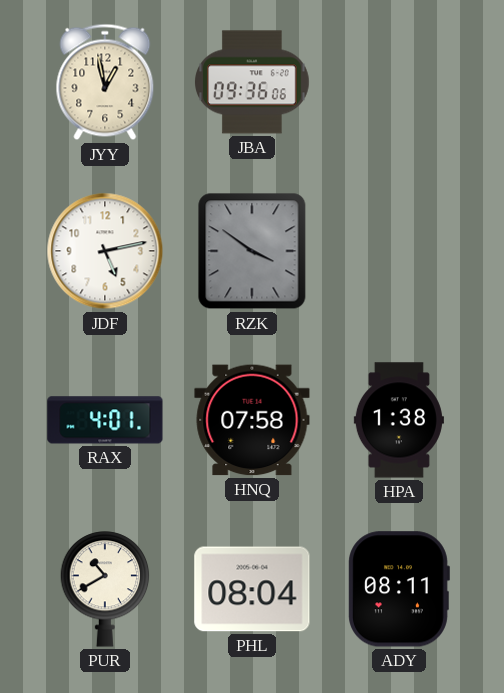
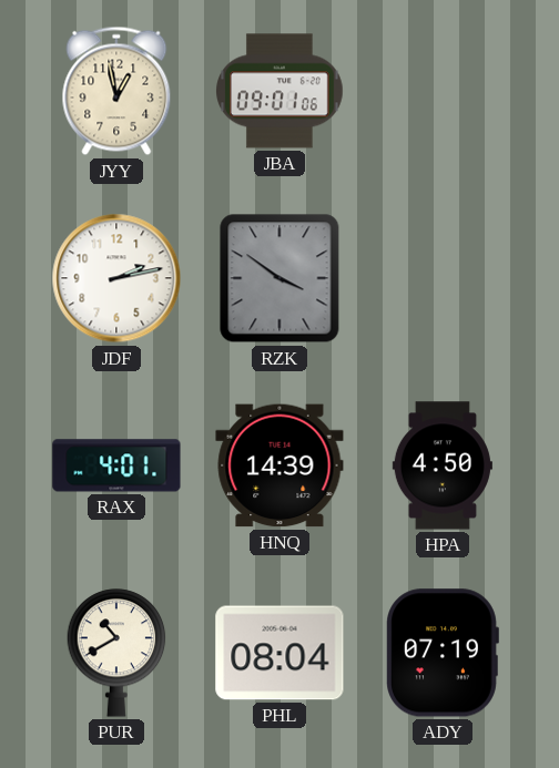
JBA: 09:36 -> 09:01
JDF: 5:13 -> 2:13
HNQ: 07:58 -> 14:39
HPA: 1:38 -> 4:50
ADY: 08:11 -> 07:19
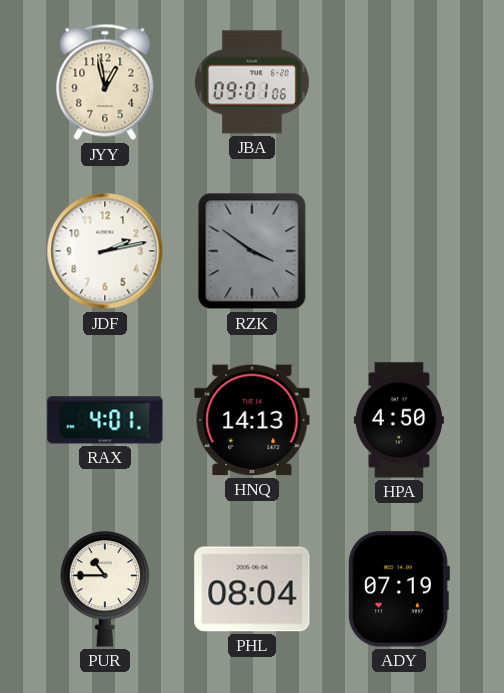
HNQ: 14:39 -> 14:13
PUR: 10:40 -> 10:45
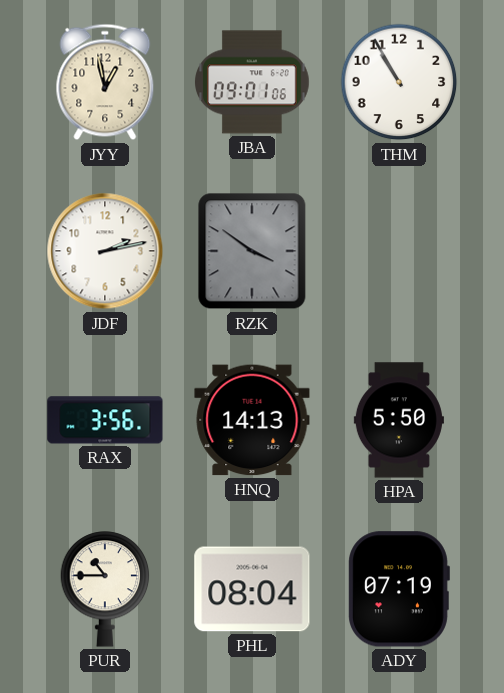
THM: none -> 10:55
RAX: 4:01 -> 3:56
HPA: 4:50 -> 5:50
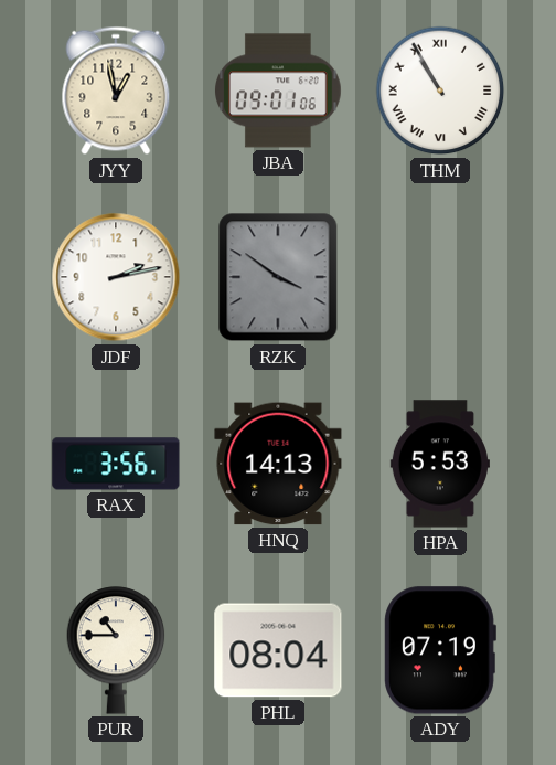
THM numerals: Arabic -> Roman
HPA: 5:50 -> 5:53
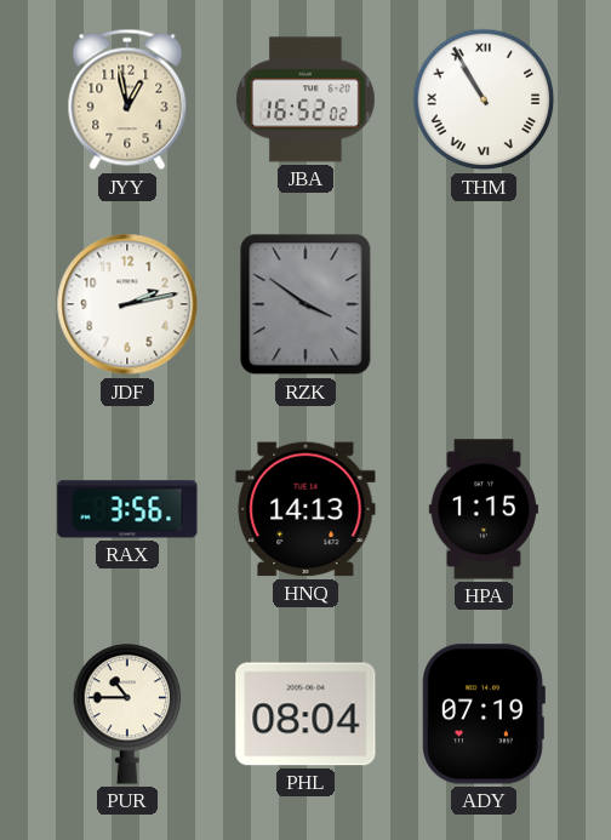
JBA: 09:01 -> 16:52
HPA: 5:53 -> 1:15
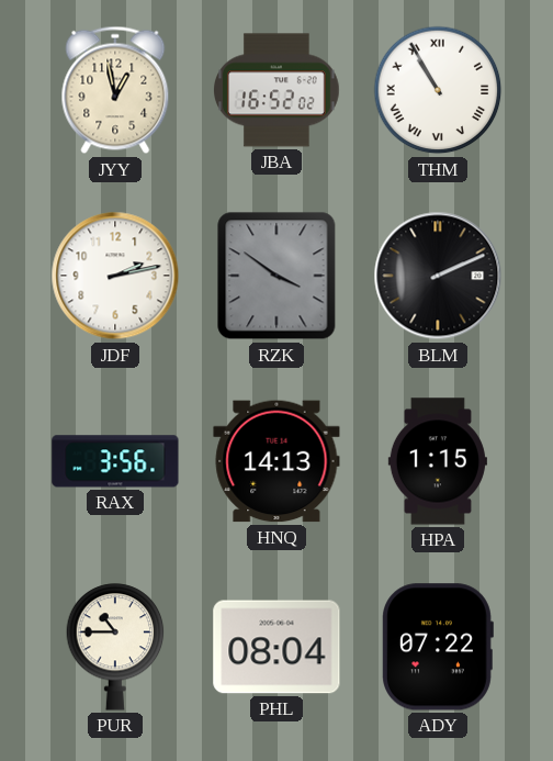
BLM: none -> 2:11
ADY: 07:19 -> 07:22
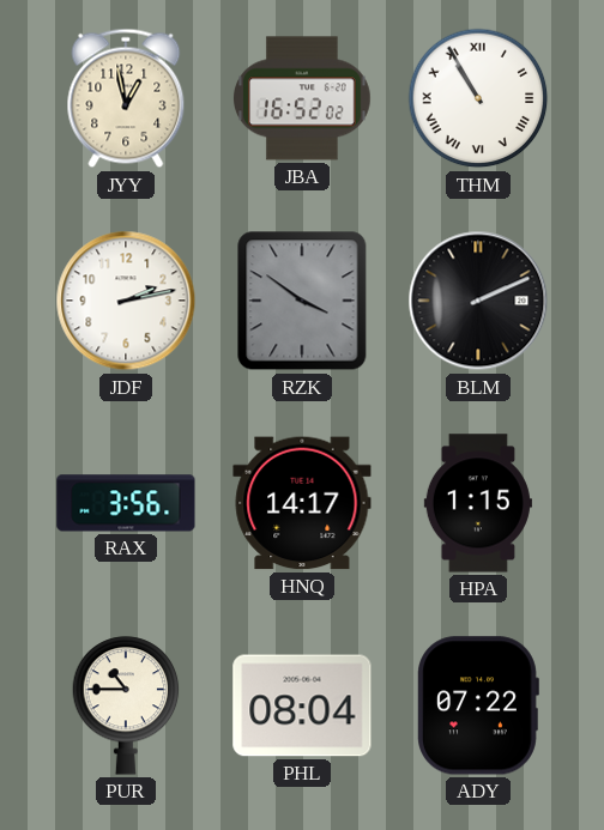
HNQ: 14:13 -> 14:17
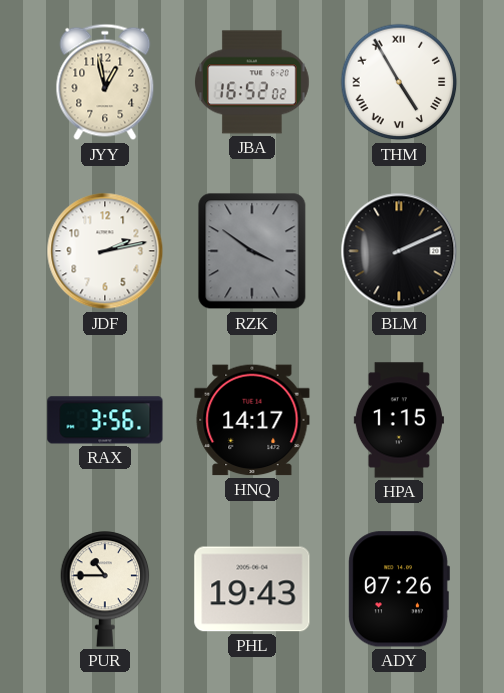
THM: 10:55 -> 4:55
PHL: 08:04 -> 19:43
ADY: 07:22 -> 07:26
